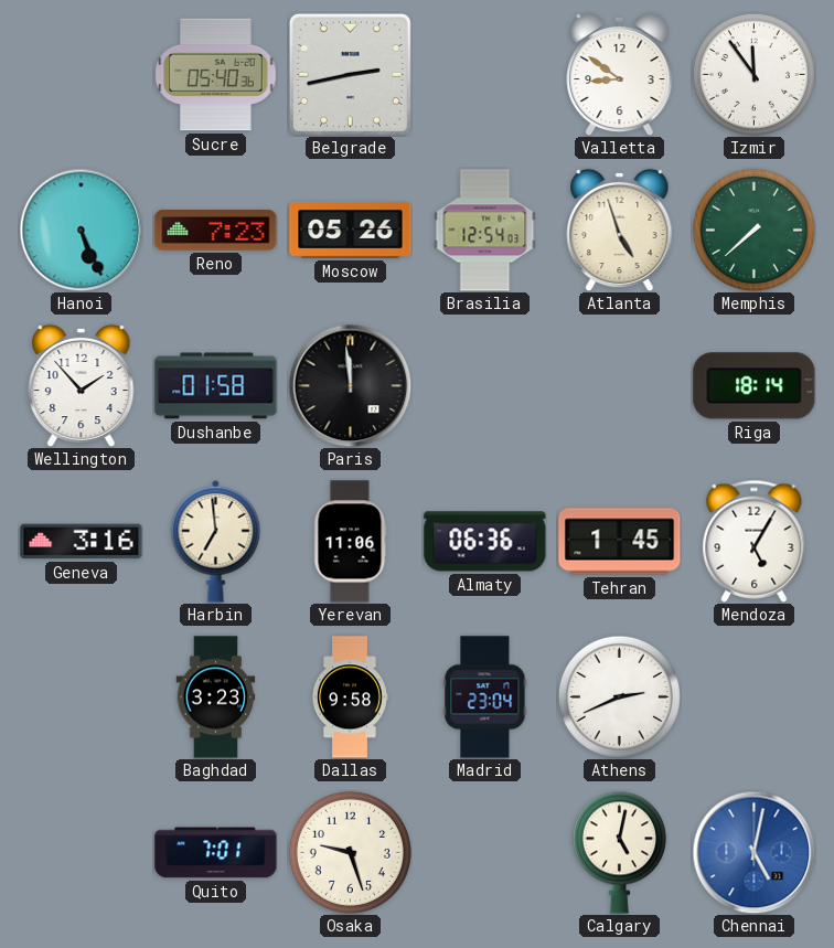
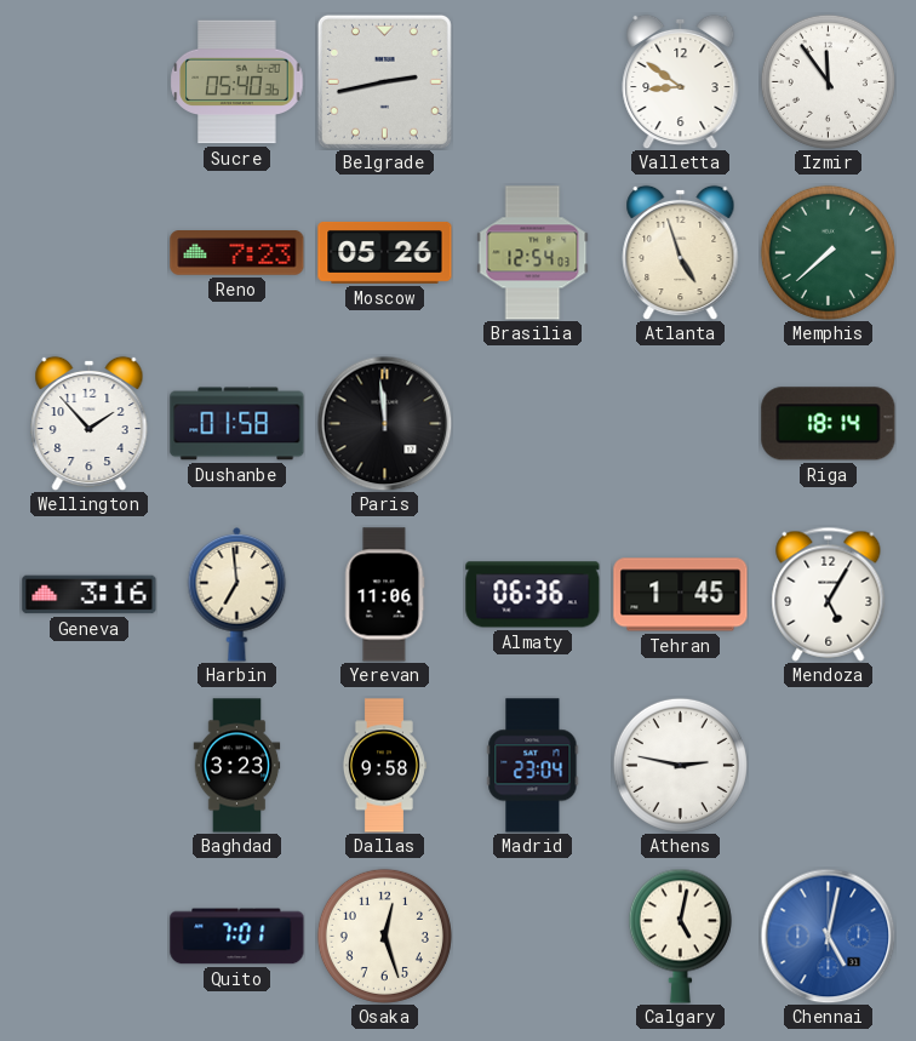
Hanoi: 5:26 -> none
Athens: 2:41 -> 2:47
Osaka: 9:27 -> 12:27
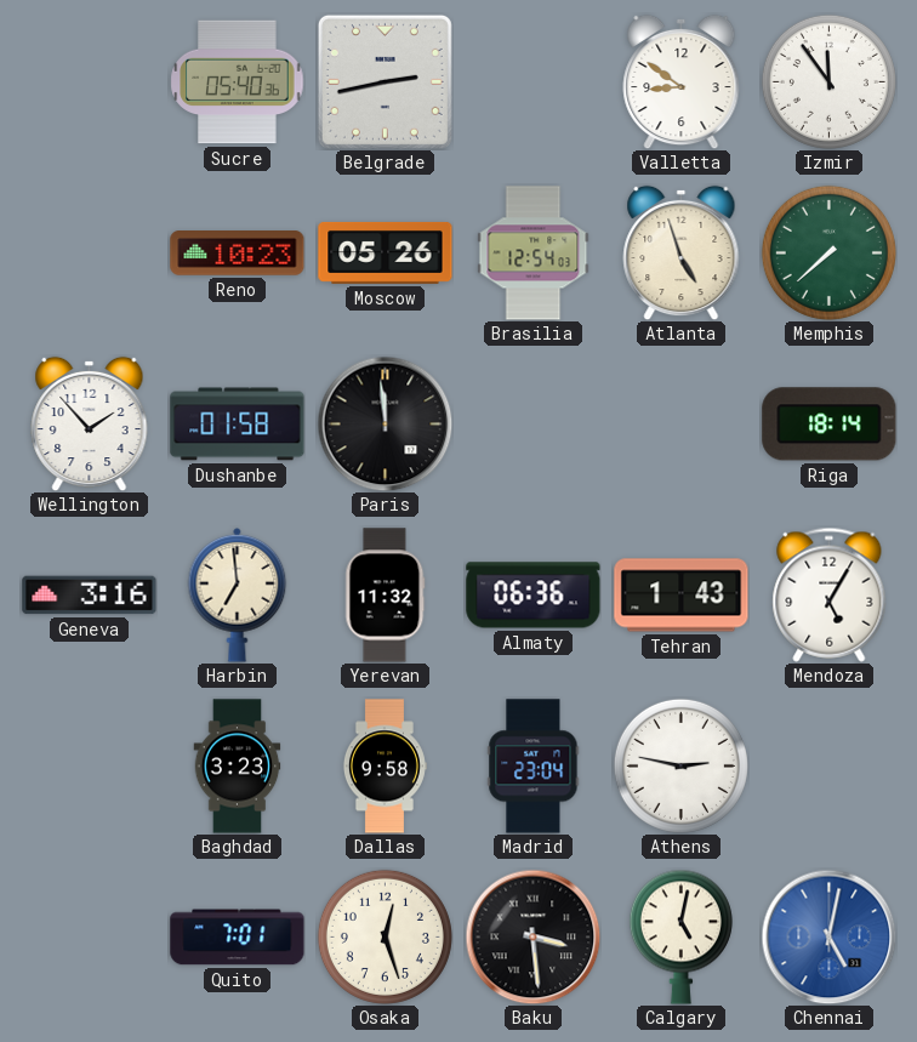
Reno: 7:23 -> 10:23
Yerevan: 11:06 -> 11:32
Tehran: 1:45 -> 1:43
Baku: none -> 3:29
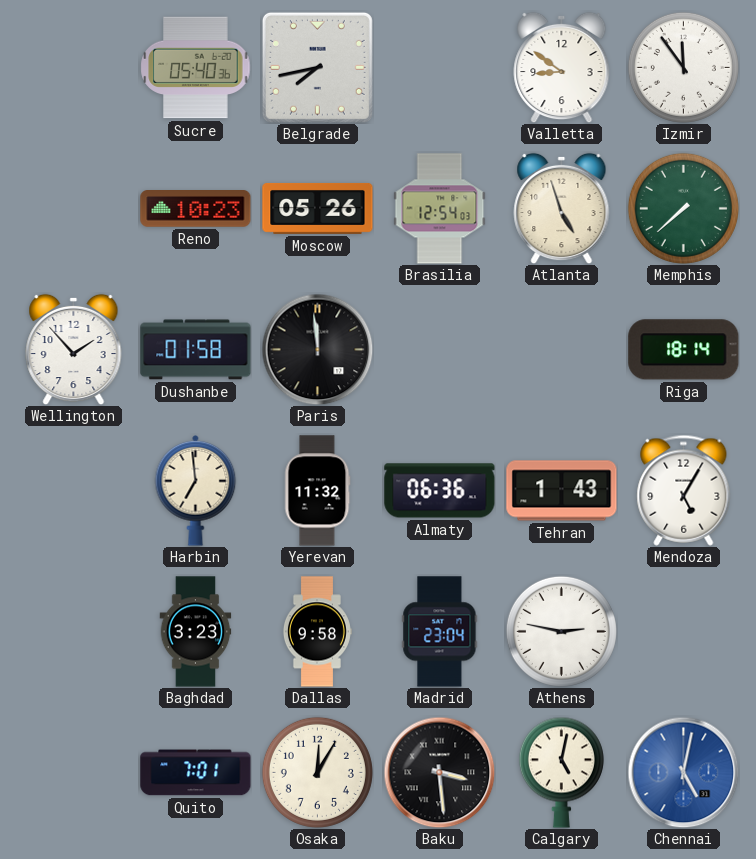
Belgrade: 2:43 -> 7:43
Geneva: 3:16 -> none
Osaka: 12:27 -> 12:05
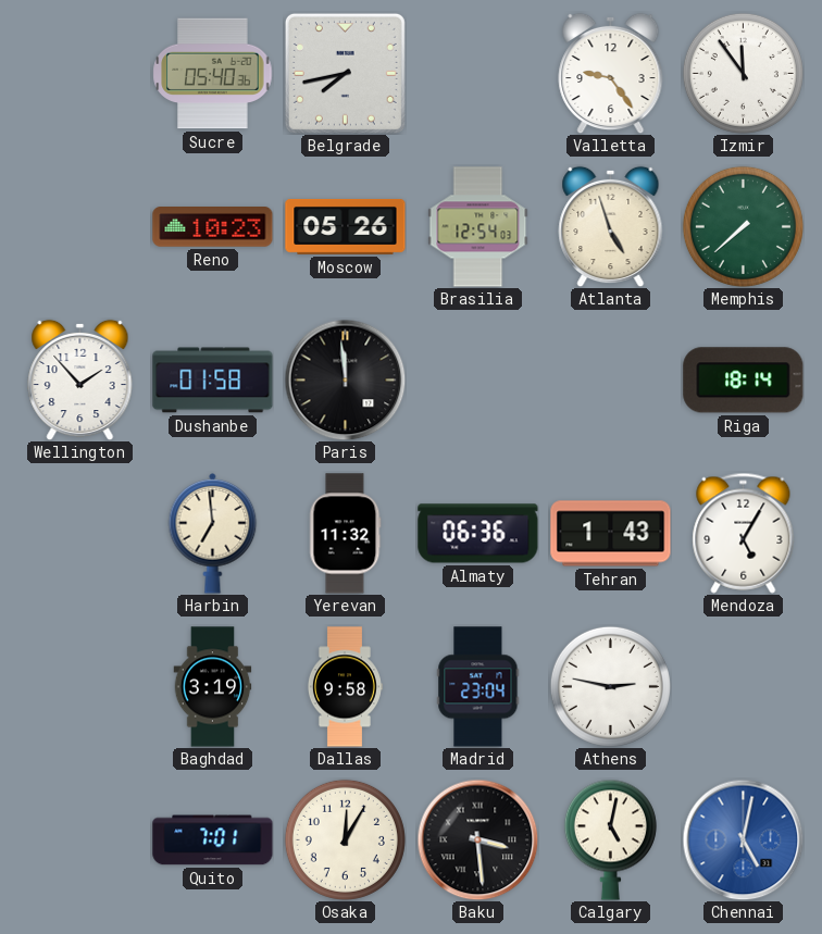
Valletta: 8:51 -> 9:24
Baghdad: 3:23 -> 3:19
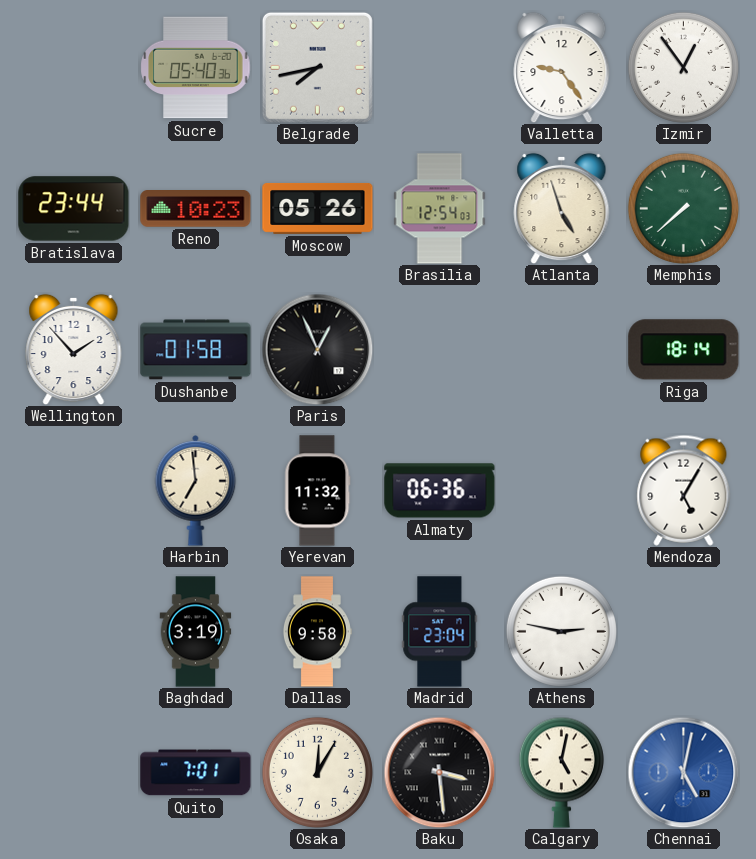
Izmir: 11:54 -> 12:54
Bratislava: none -> 23:44
Paris: 11:59 -> 12:56
Tehran: 1:43 -> none
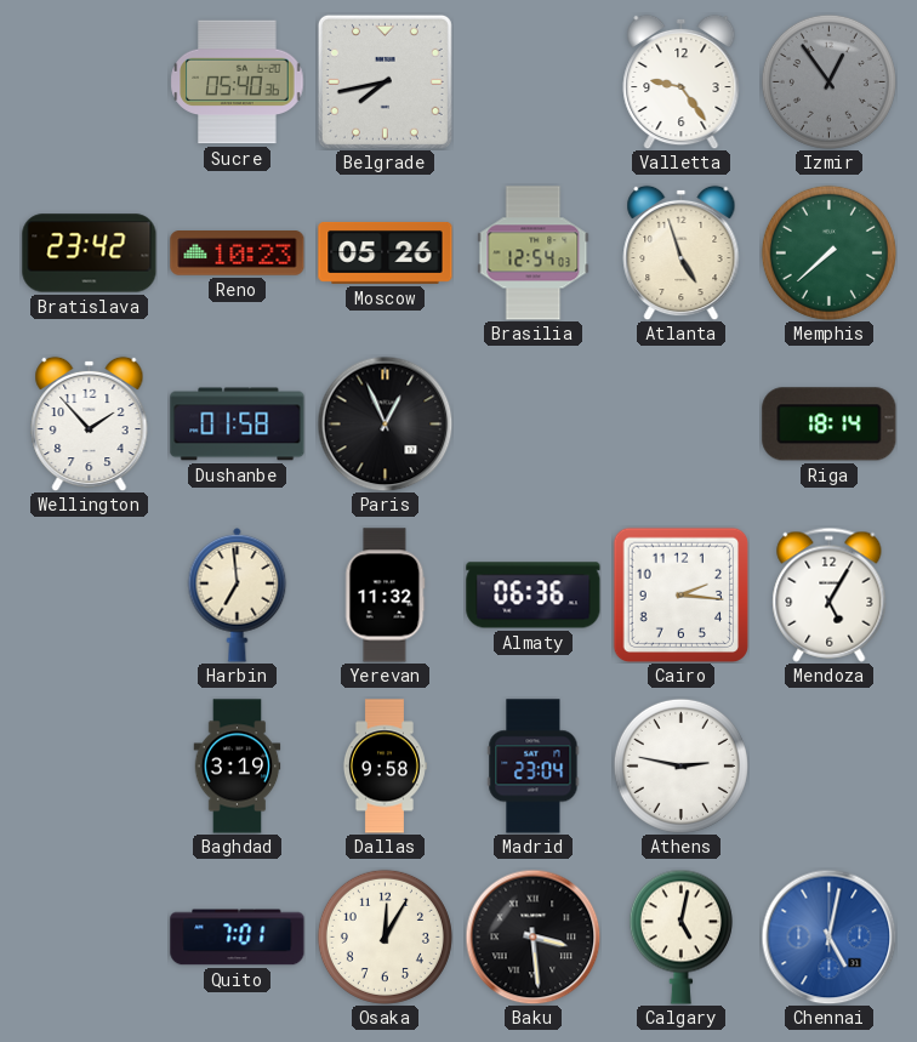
Izmir dial: white -> grey
Bratislava: 23:44 -> 23:42
Cairo: none -> 2:16
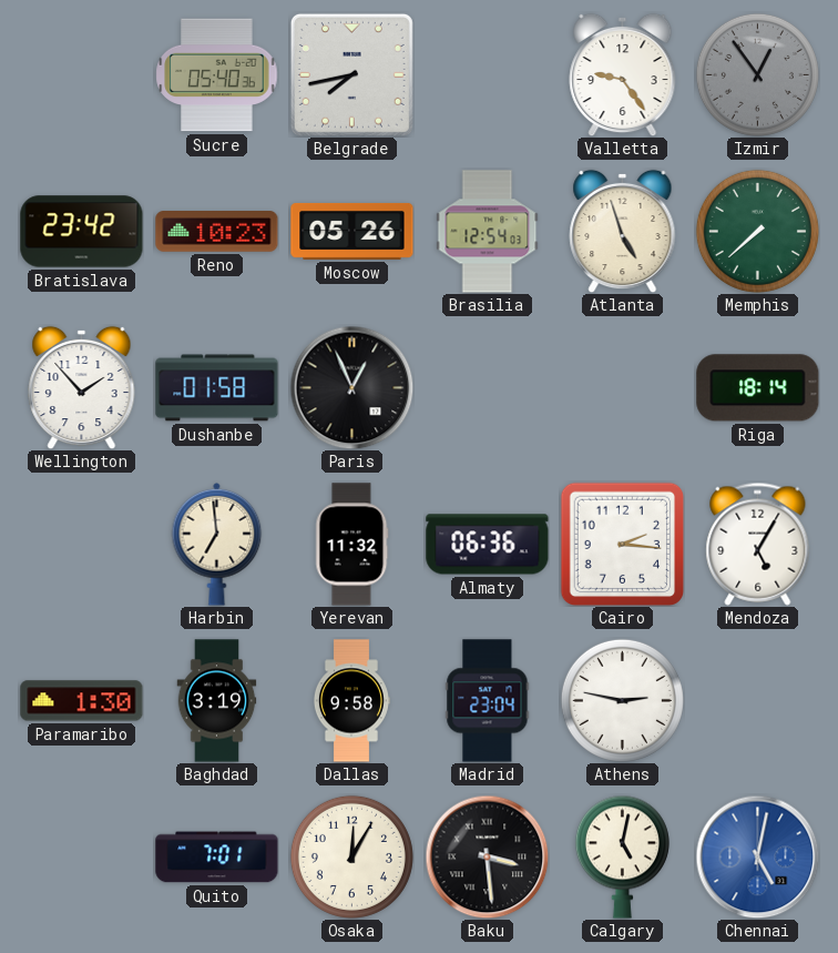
Paramaribo: none -> 1:30
